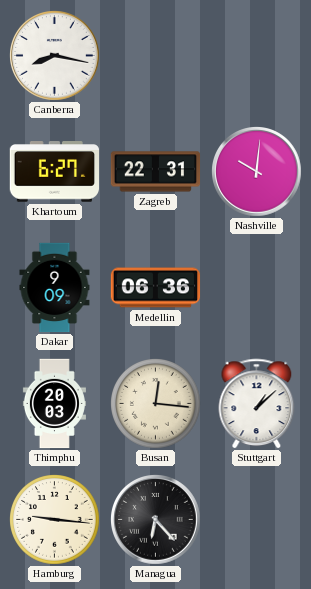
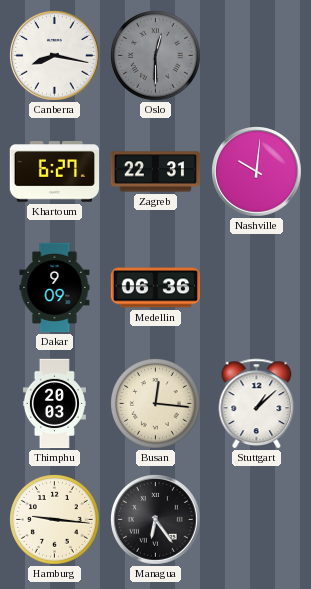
Oslo: none -> 12:30
Managua: 6:23 -> 6:24
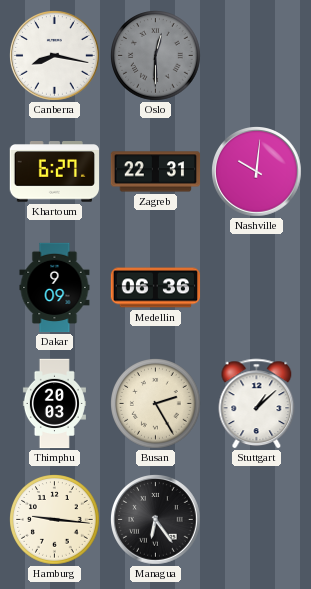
Busan: 12:16 -> 2:25
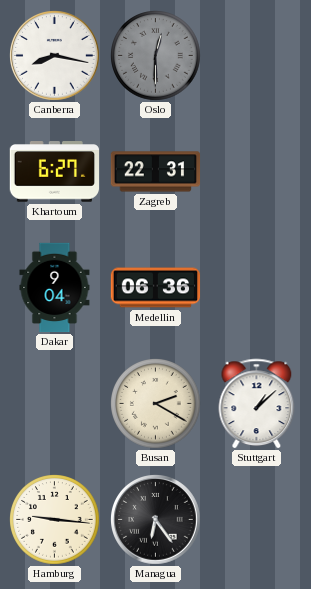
Nashville: 10:01 -> none
Dakar: 9:09 -> 9:04
Thimphu: 20:03 -> none
Busan: 2:25 -> 2:20
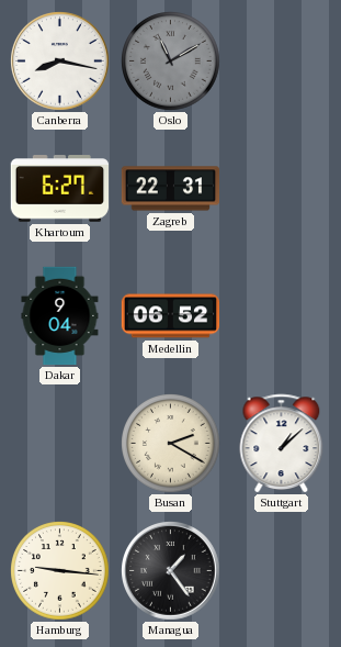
Oslo: 12:30 -> 11:10
Medellin: 06:36 -> 06:52
Managua: 6:24 -> 1:24
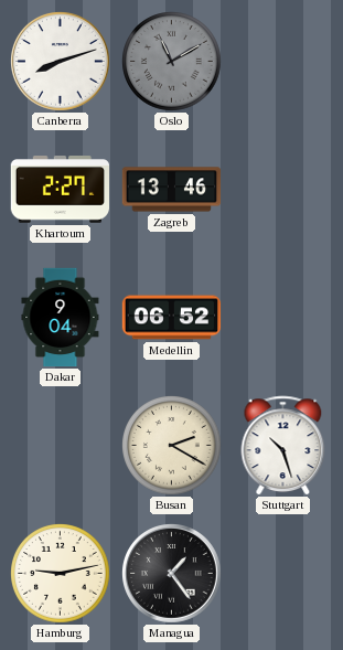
Canberra: 8:17 -> 8:12
Khartoum: 6:27 -> 2:27
Zagreb: 22:31 -> 13:46
Stuttgart: 1:08 -> 10:27
Hamburg: 9:16 -> 9:13
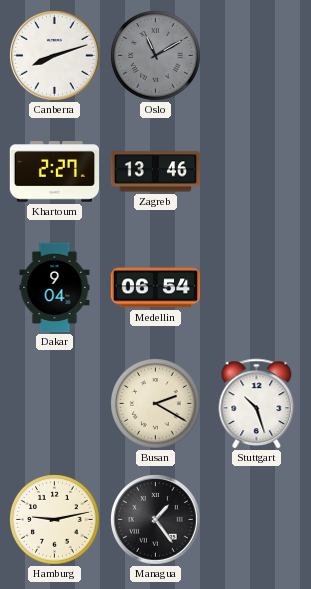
Medellin: 06:52 -> 06:54
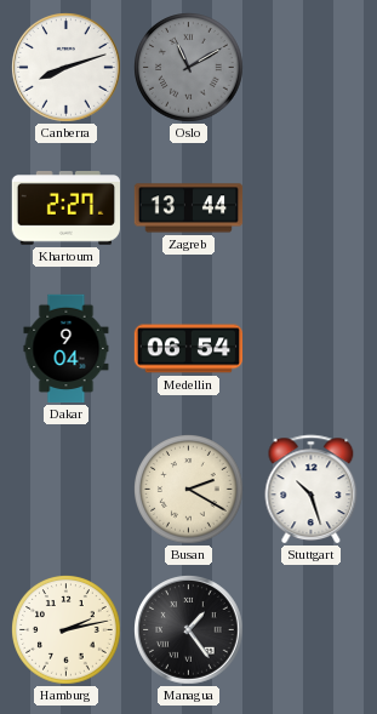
Zagreb: 13:46 -> 13:44
Hamburg: 9:13 -> 2:13
